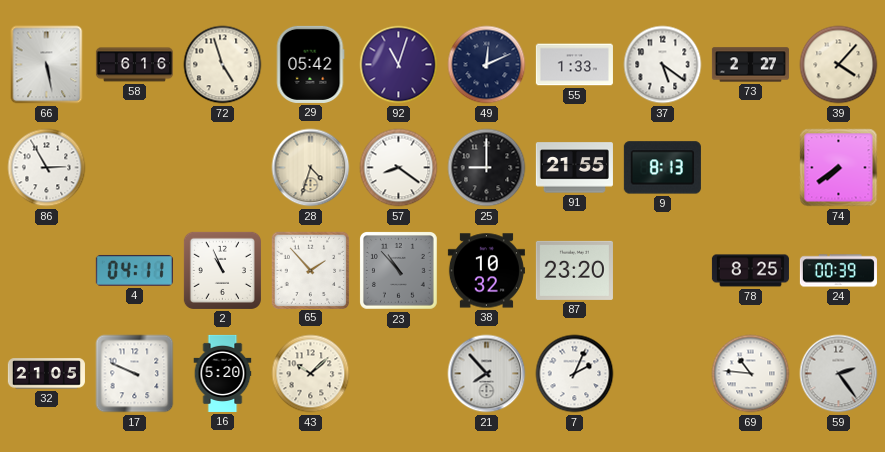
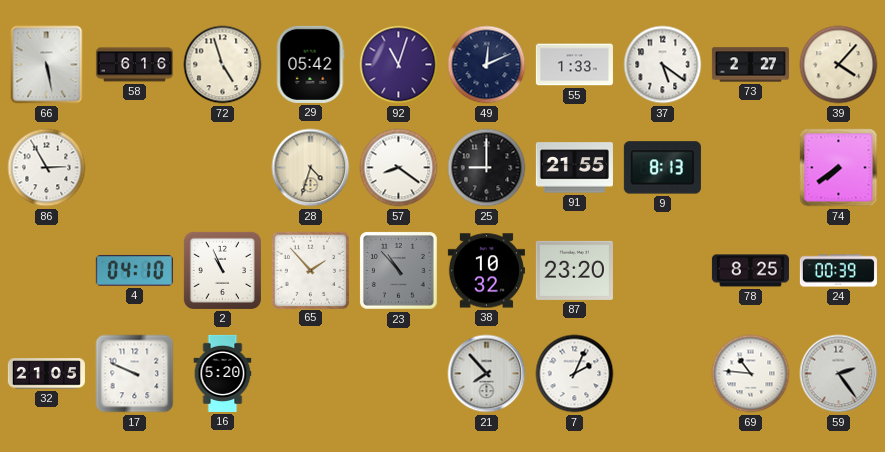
4: 04:11 -> 04:10
43: 10:08 -> none
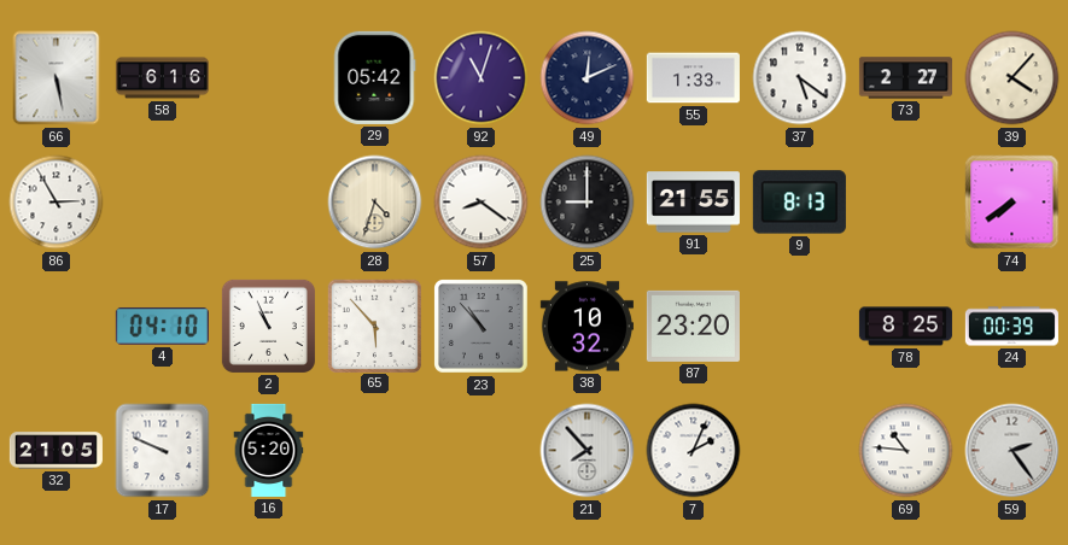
72: 4:57 -> none
65: 1:53 -> 5:53
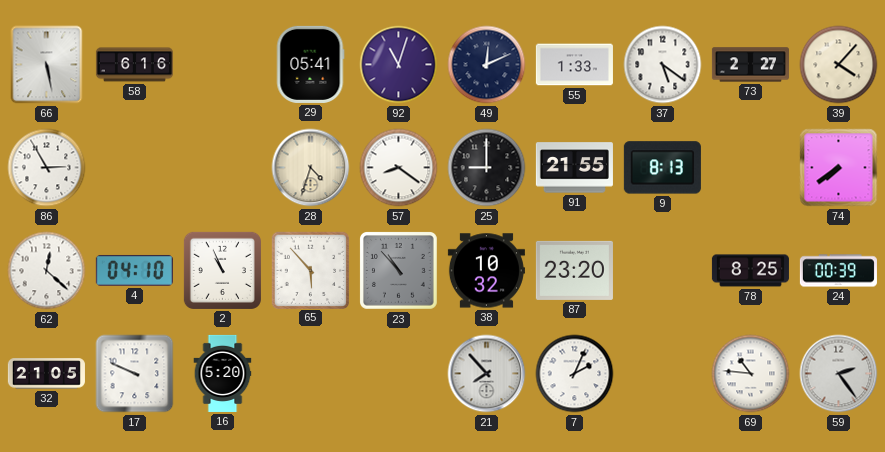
29: 05:42 -> 05:41
62: none -> 12:22
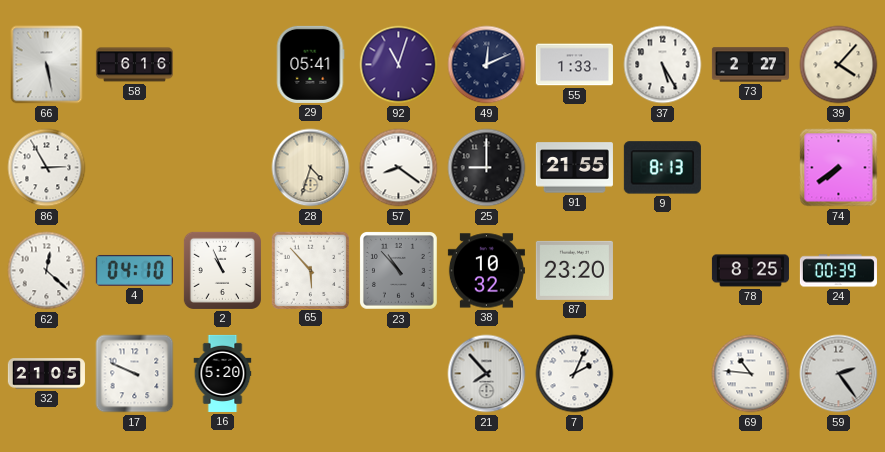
37: 5:21 -> 5:25
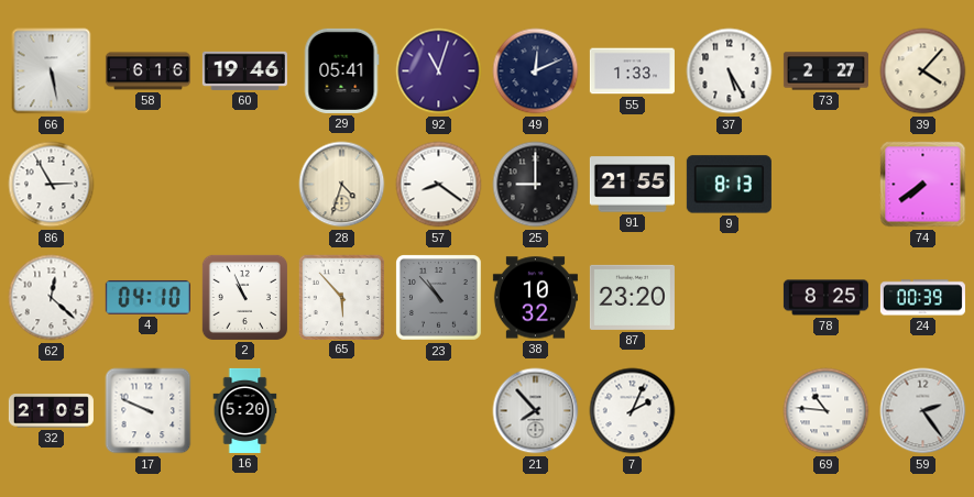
60: none -> 19:46
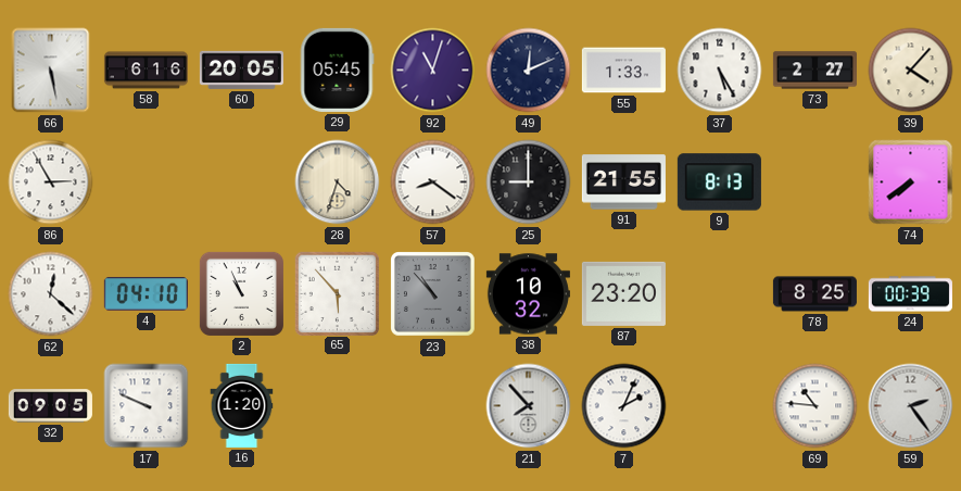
60: 19:46 -> 20:05
29: 05:41 -> 05:45
32: 21:05 -> 09:05
16: 5:20 -> 1:20
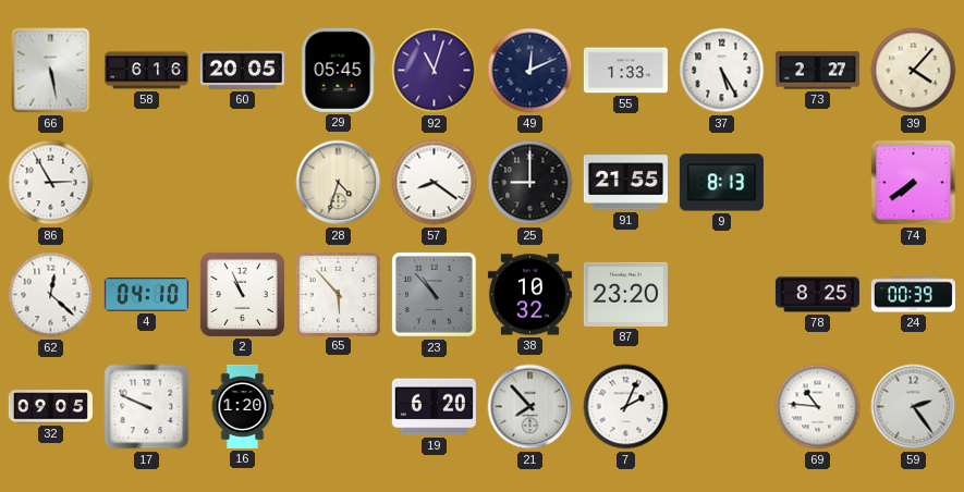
19: none -> 6:20
